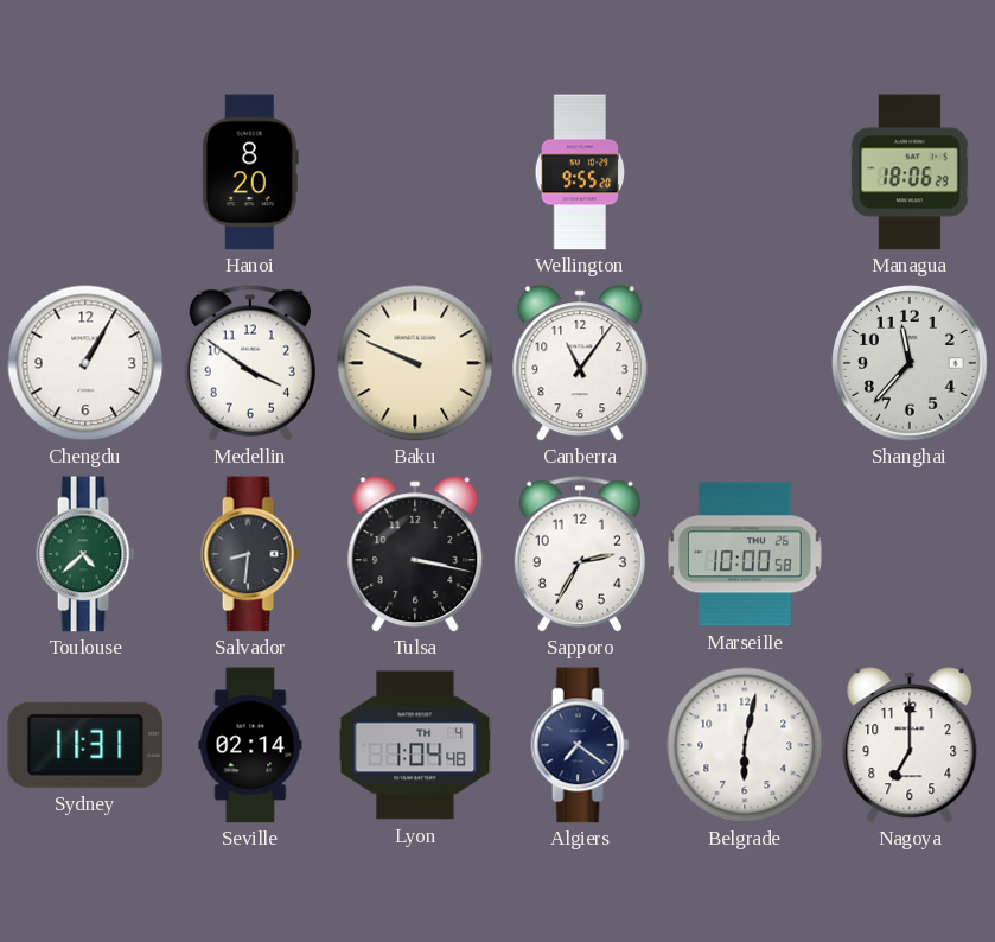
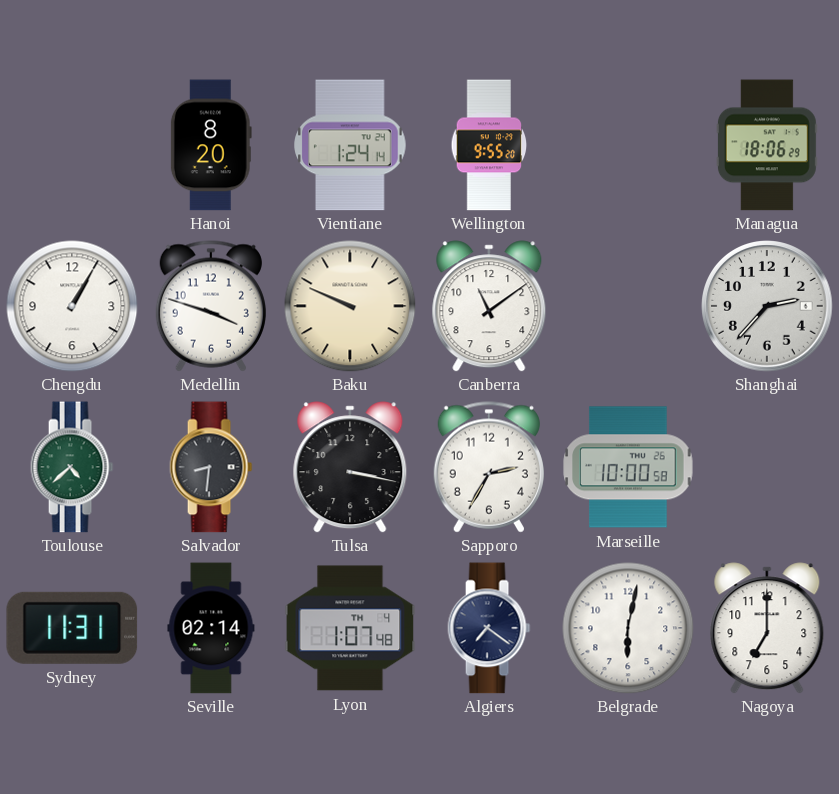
Vientiane: none -> 1:24
Medellin: 3:51 -> 3:48
Canberra: 11:06 -> 11:09
Shanghai: 11:37 -> 2:37
Lyon: 1:04 -> 1:07
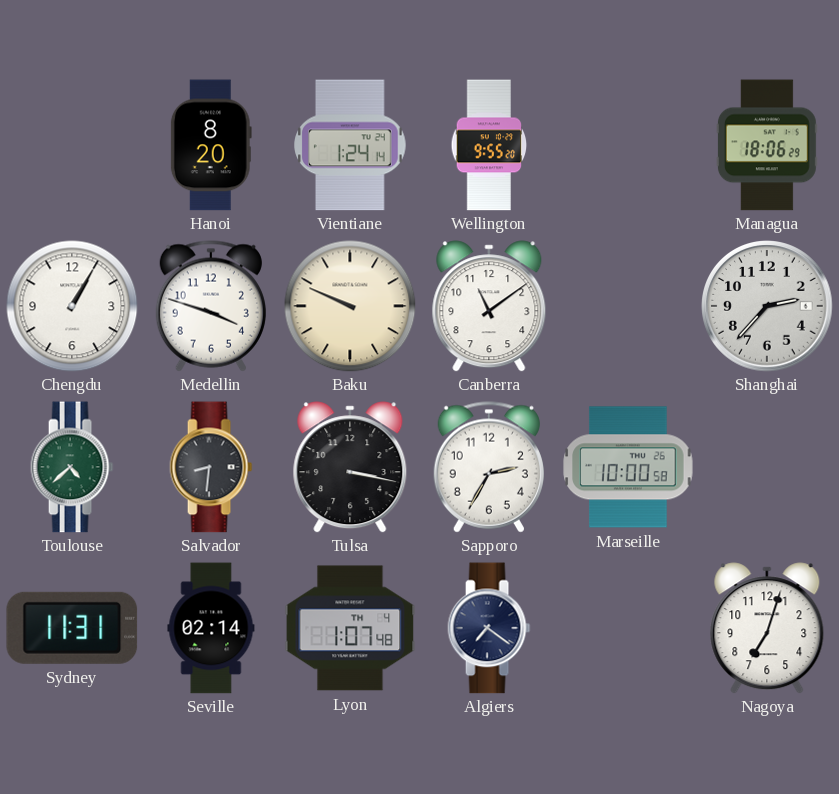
Belgrade: 6:02 -> none
Nagoya: 7:00 -> 7:03
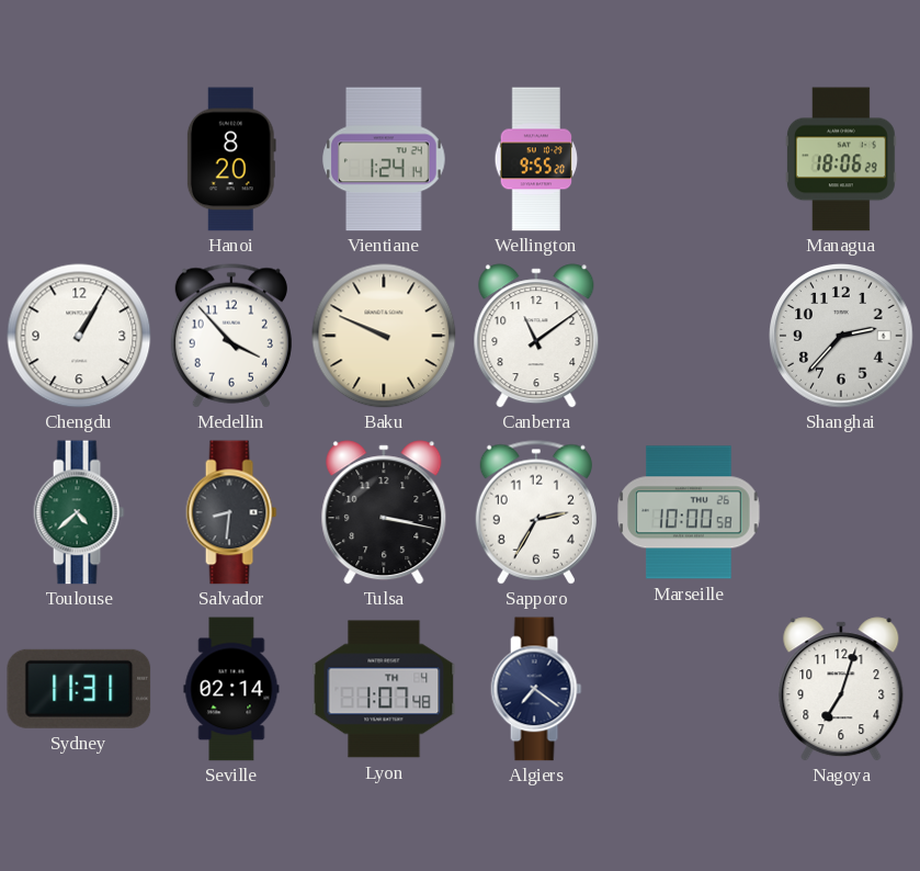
Medellin: 3:48 -> 3:53
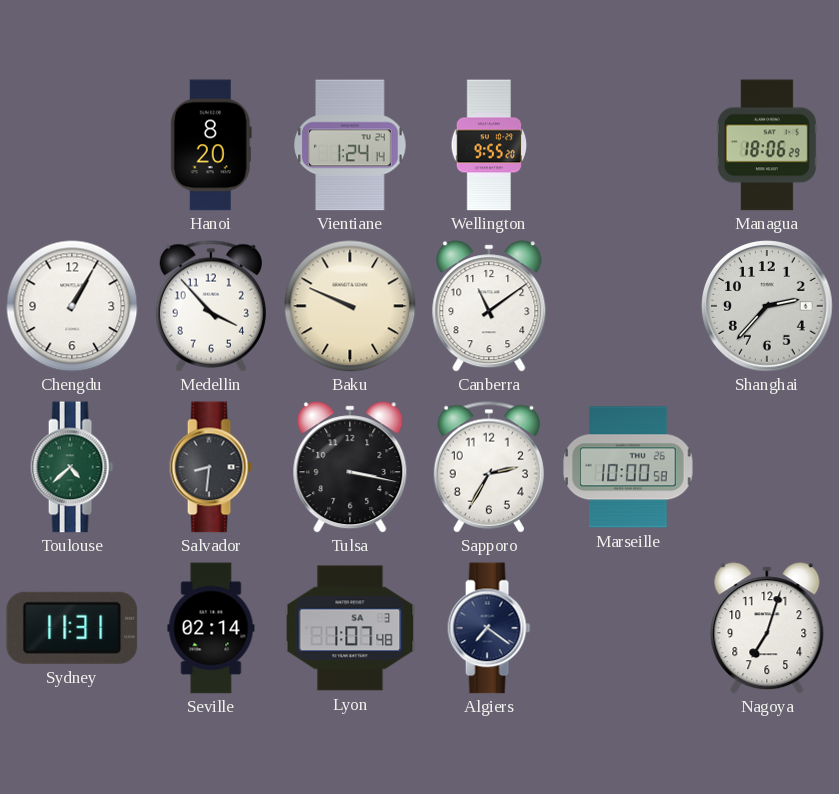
Lyon date: TH 4 -> SA 3
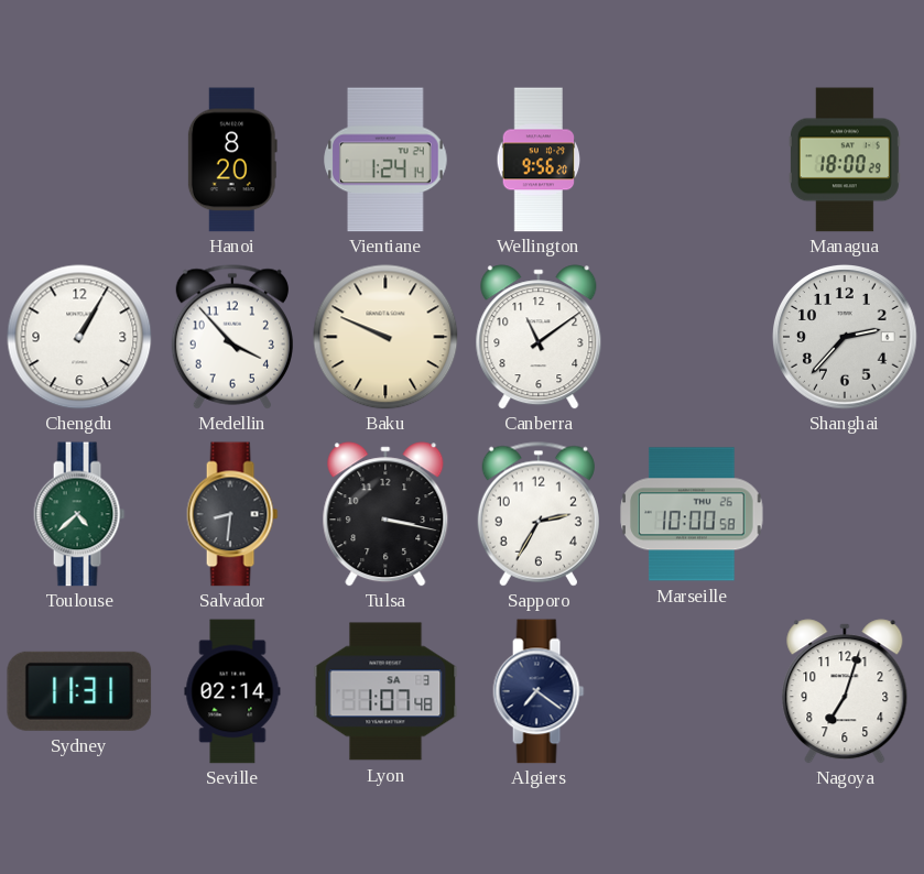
Wellington: 9:55 -> 9:56
Managua: 18:06 -> 18:00
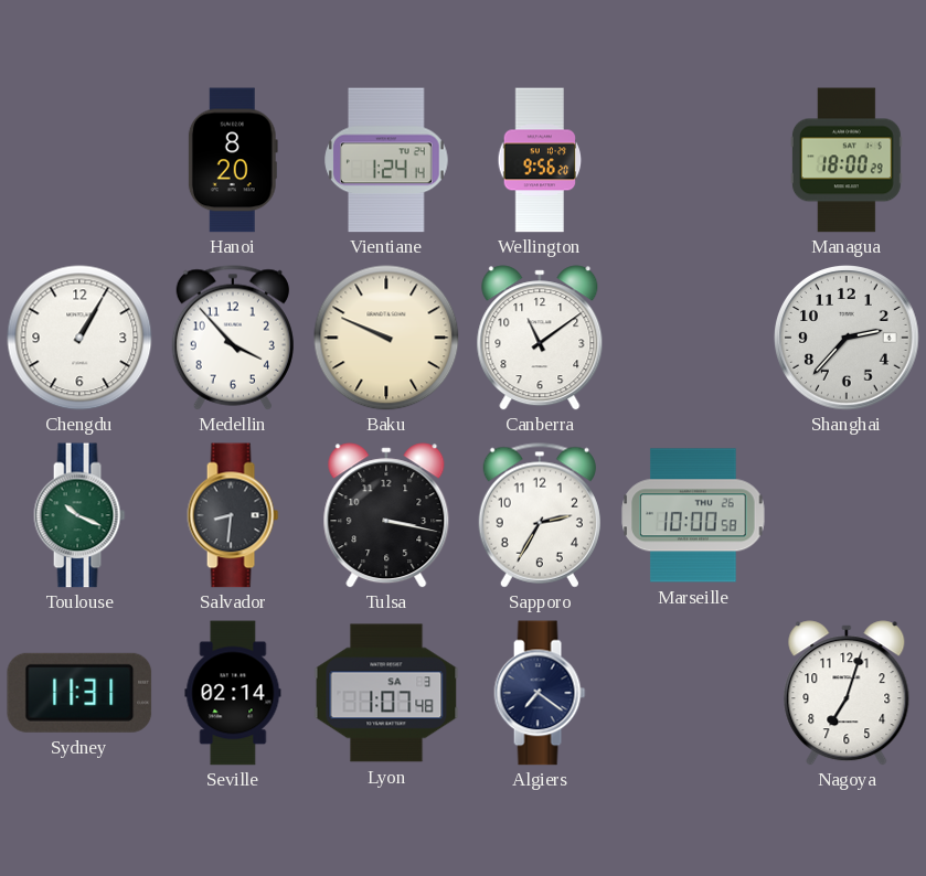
Toulouse: 4:38 -> 10:19
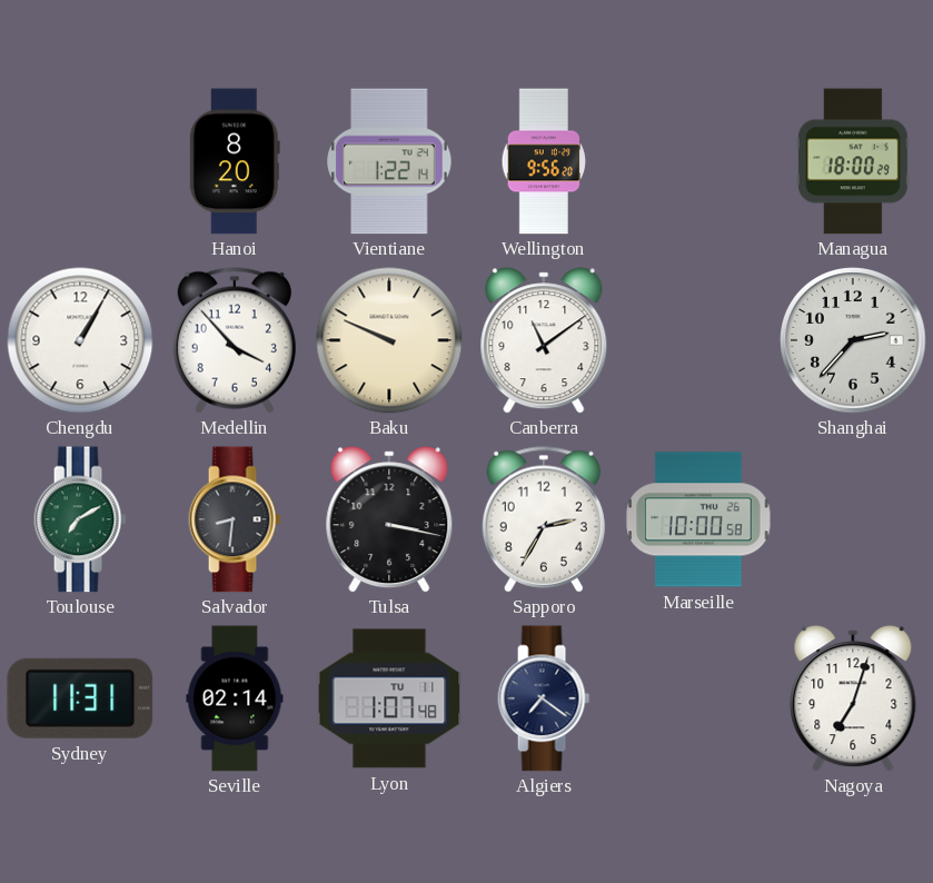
Vientiane: 1:24 -> 1:22
Toulouse: 10:19 -> 7:10
Lyon date: SA 3 -> TU 11
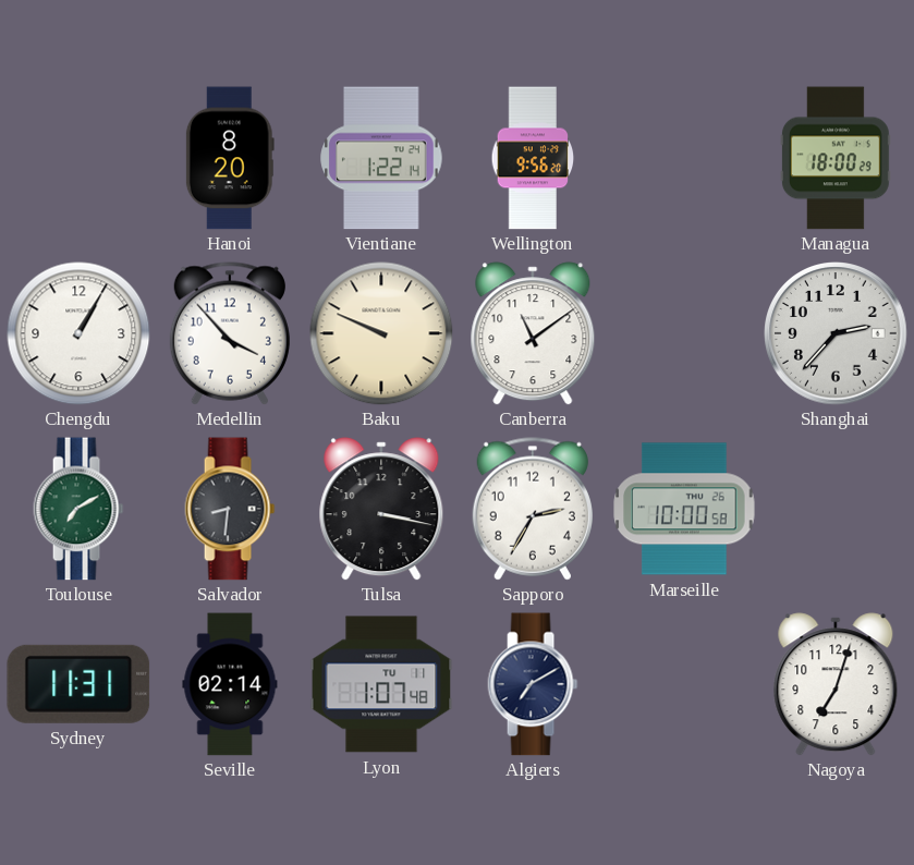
Algiers: 7:21 -> 7:10
